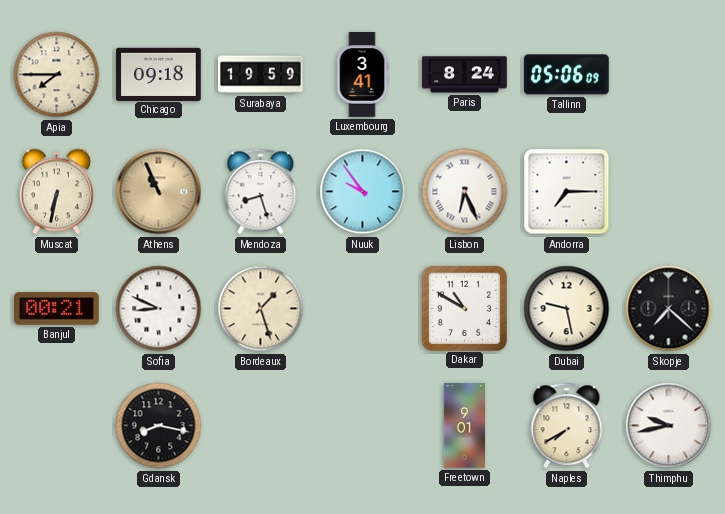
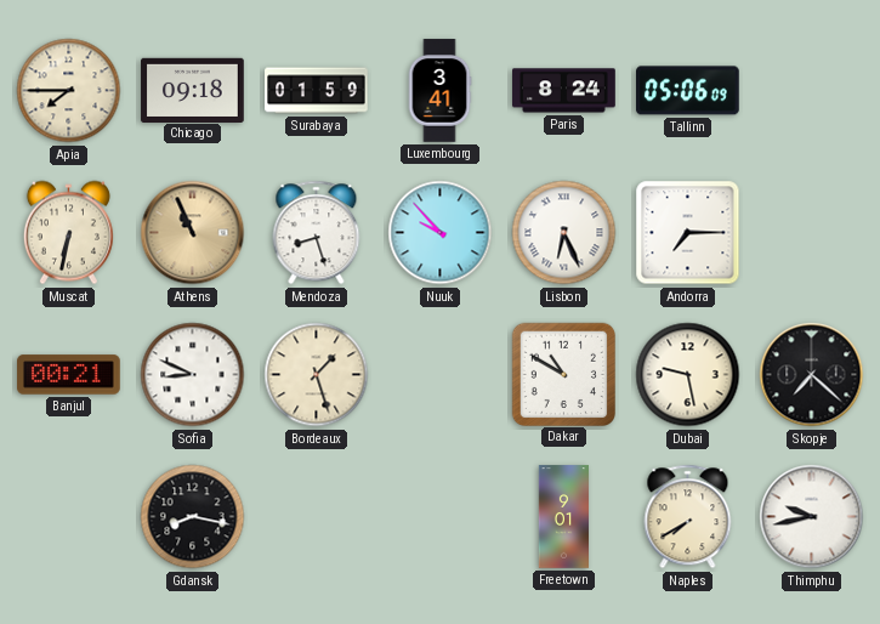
Surabaya: 19:59 -> 01:59
Nuuk: 9:54 -> 9:53
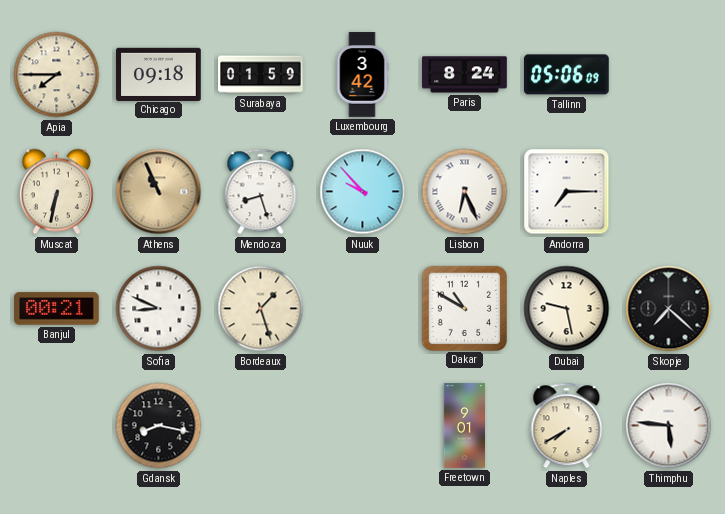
Luxembourg: 3:41 -> 3:42
Thimphu: 9:43 -> 5:46
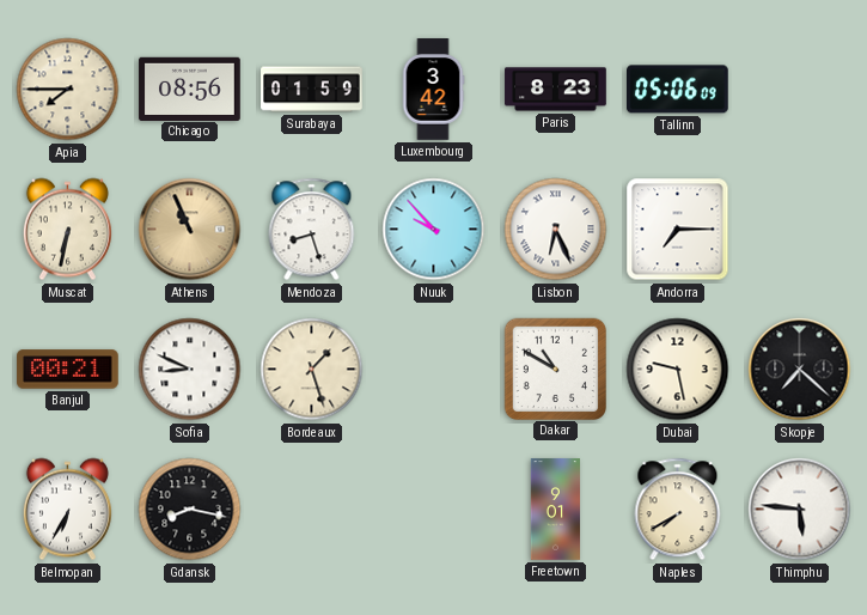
Chicago: 09:18 -> 08:56
Paris: 8:24 -> 8:23
Belmopan: none -> 6:35
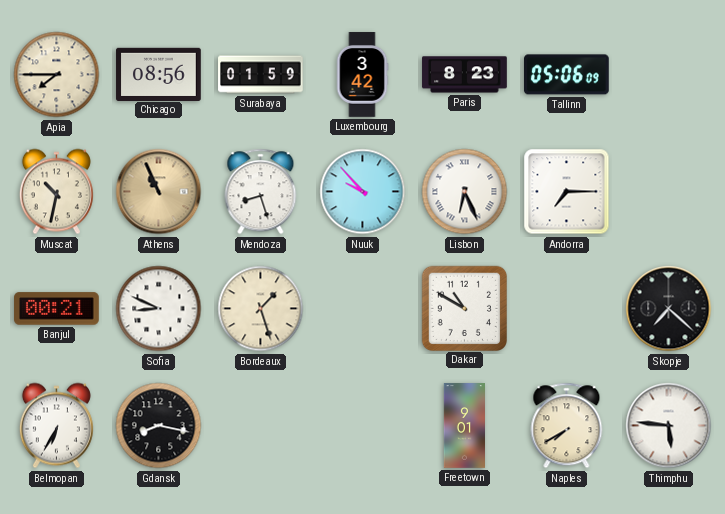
Muscat: 6:32 -> 10:32
Dubai: 9:28 -> none
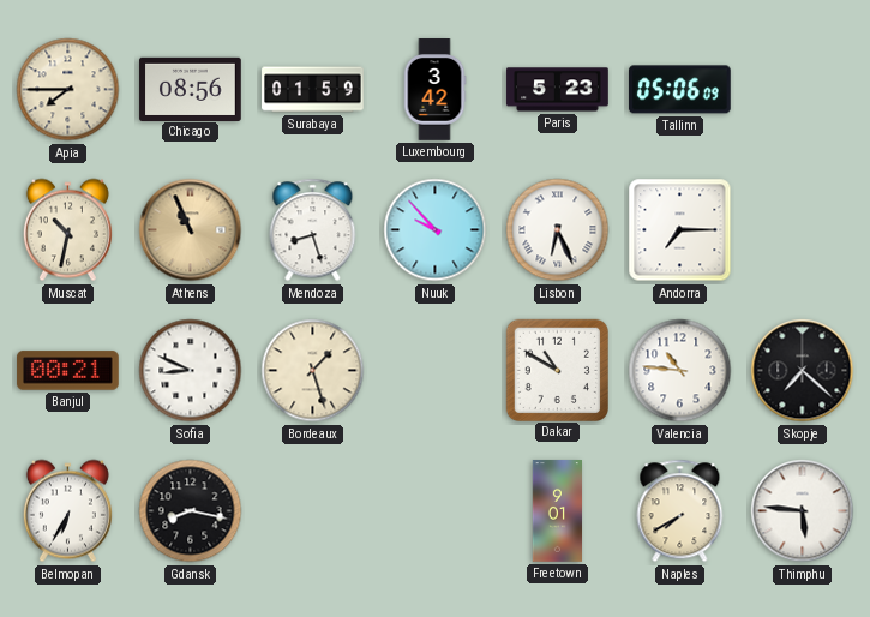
Paris: 8:23 -> 5:23
Valencia: none -> 10:46
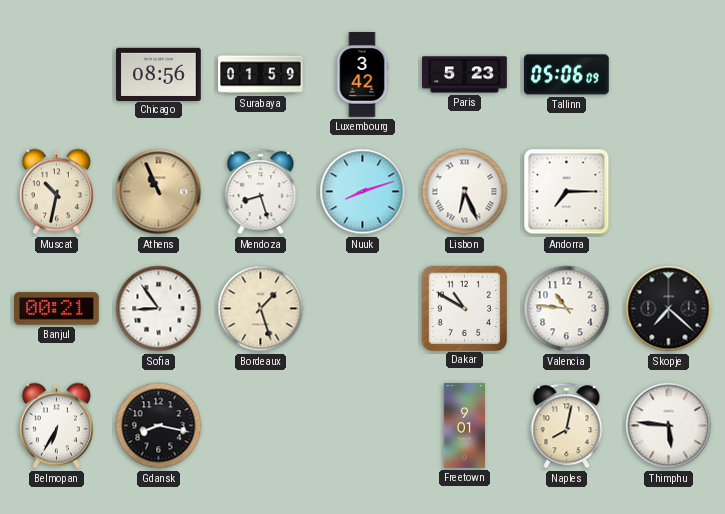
Apia: 7:45 -> none
Nuuk: 9:53 -> 8:12
Sofia: 8:49 -> 8:54
Naples: 7:40 -> 8:02
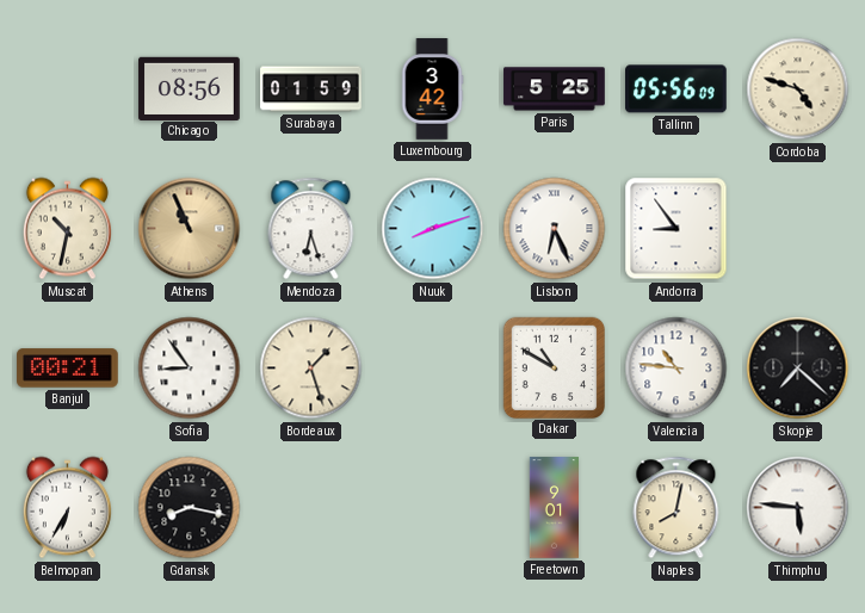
Paris: 5:23 -> 5:25
Tallinn: 05:06 -> 05:56
Cordoba: none -> 4:48
Mendoza: 8:27 -> 6:27
Andorra: 7:15 -> 8:54
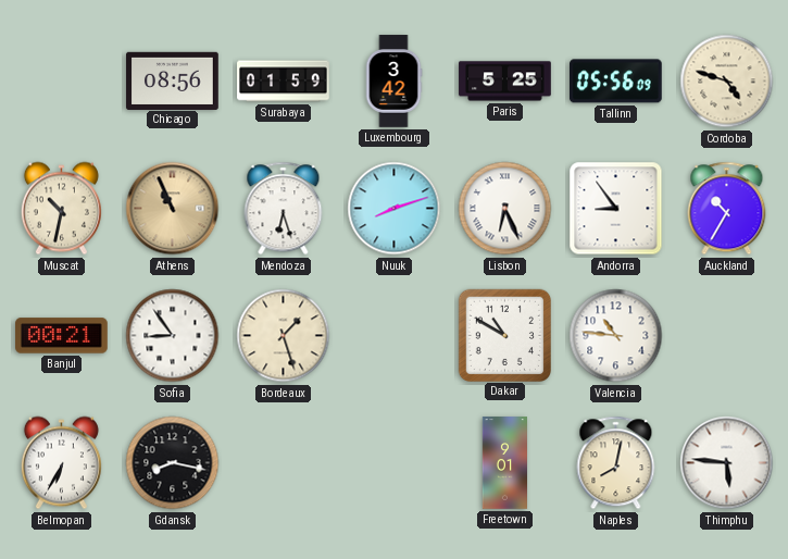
Auckland: none -> 10:35
Skopje: 7:22 -> none
